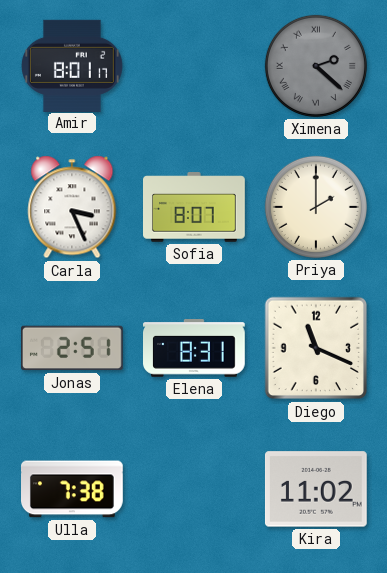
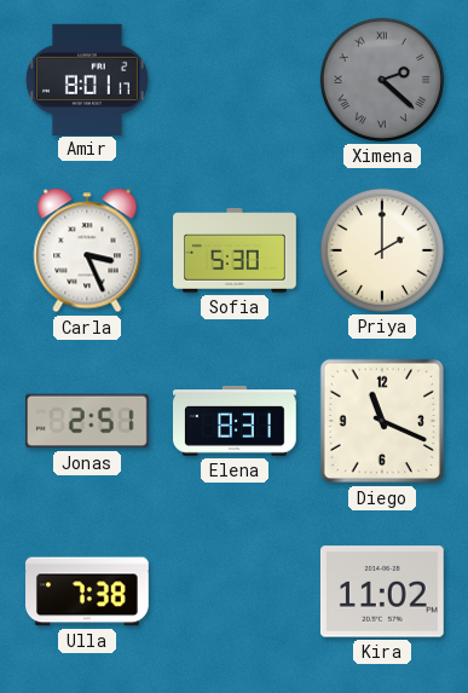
Sofia: 8:07 -> 5:30
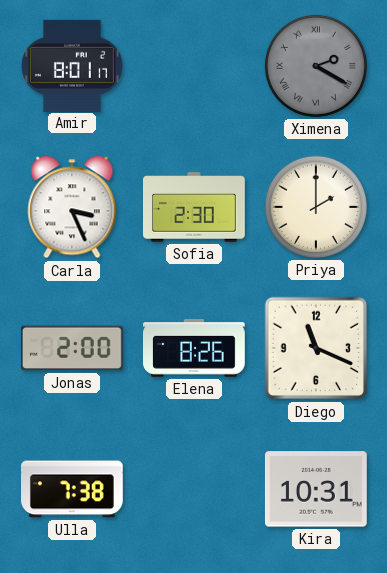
Ximena: 2:22 -> 2:20
Sofia: 5:30 -> 2:30
Jonas: 2:51 -> 2:00
Elena: 8:31 -> 8:26
Kira: 11:02 -> 10:31
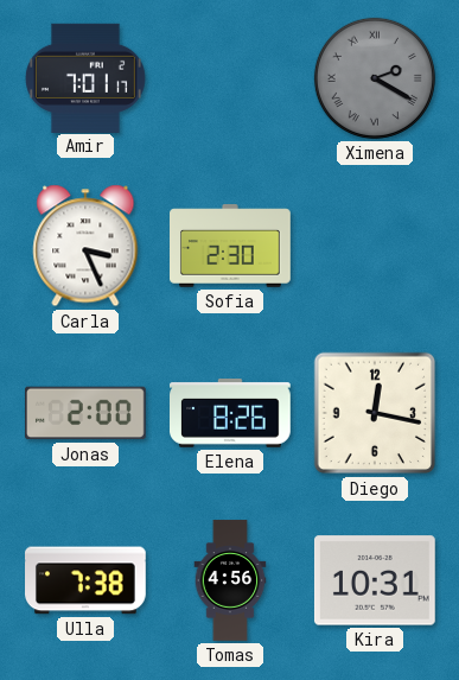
Amir: 8:01 -> 7:01
Priya: 2:00 -> none
Diego: 11:19 -> 12:17
Tomas: none -> 4:56
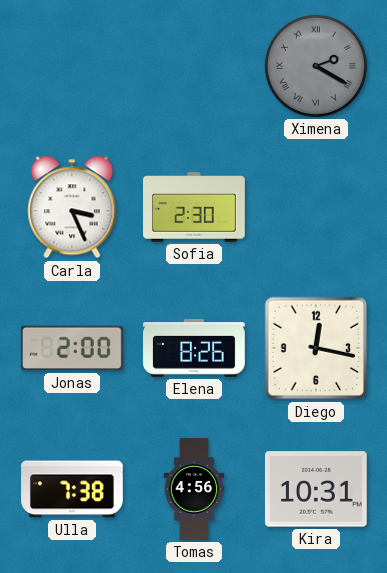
Amir: 7:01 -> none
